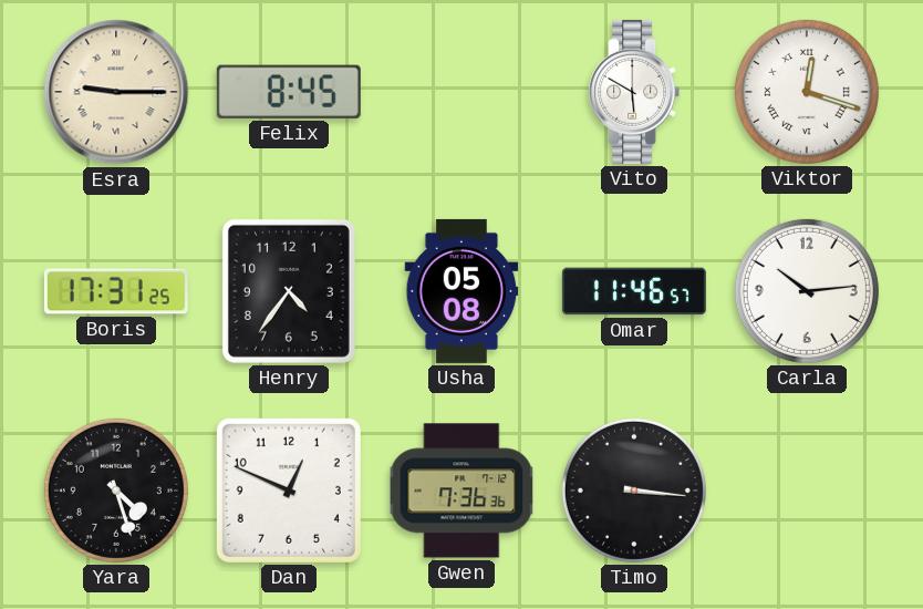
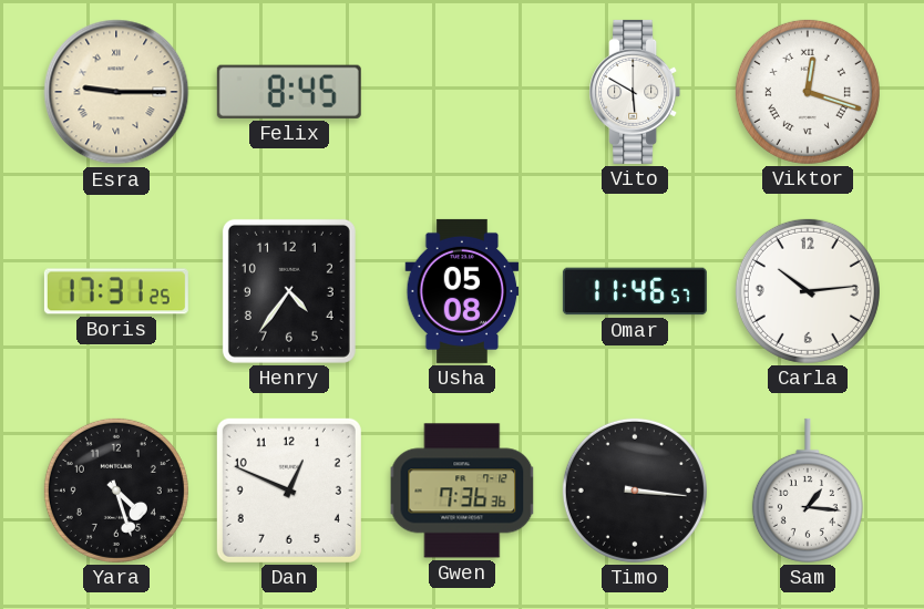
Sam: none -> 1:16
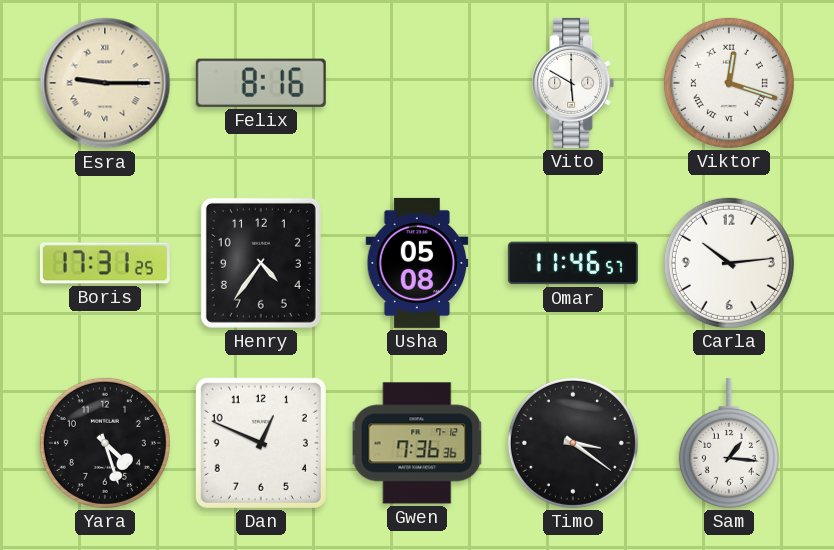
Felix: 8:45 -> 8:16
Timo: 3:16 -> 3:21
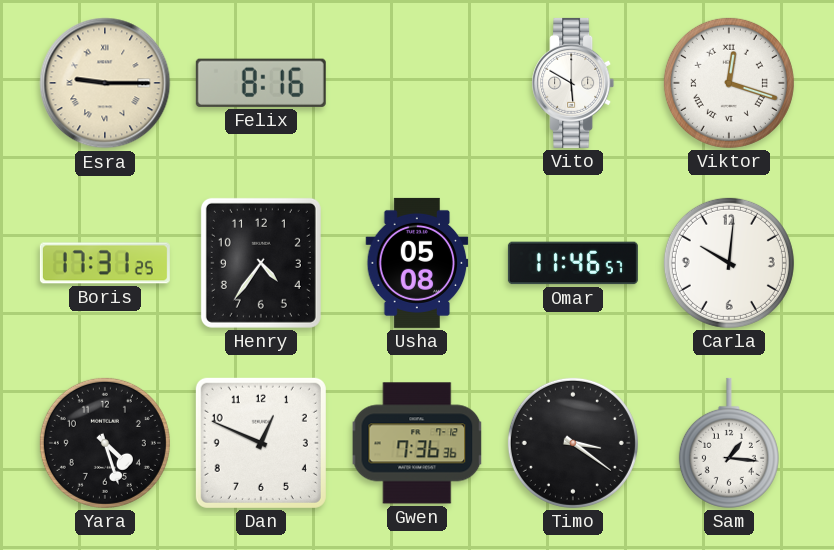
Carla: 10:14 -> 10:01
